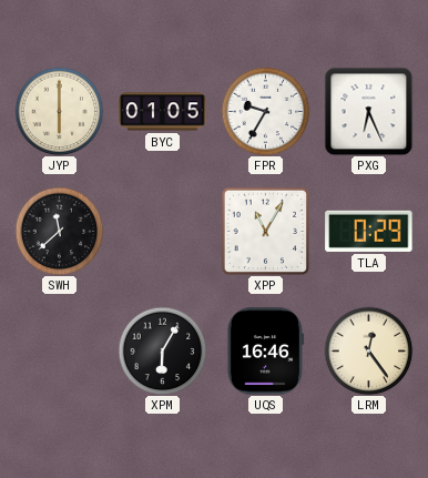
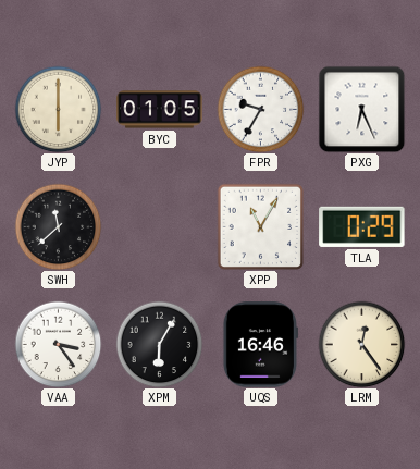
VAA: none -> 3:24
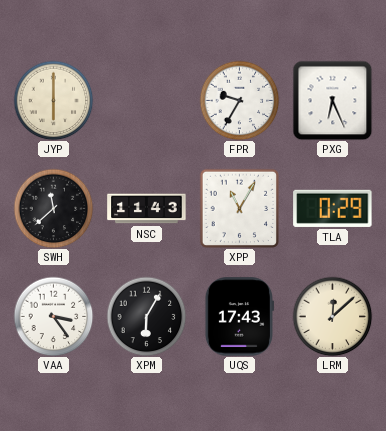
BYC: 01:05 -> none
NSC: none -> 11:43
UQS: 16:46 -> 17:43
LRM: 12:24 -> 12:08
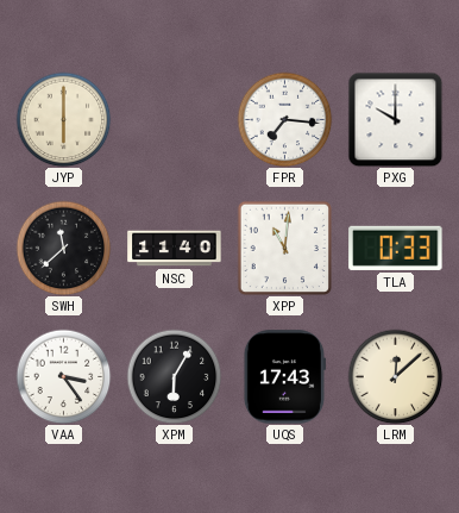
FPR: 9:35 -> 7:16
PXG: 6:26 -> 10:00
NSC: 11:43 -> 11:40
XPP: 11:05 -> 11:01
TLA: 0:29 -> 0:33
